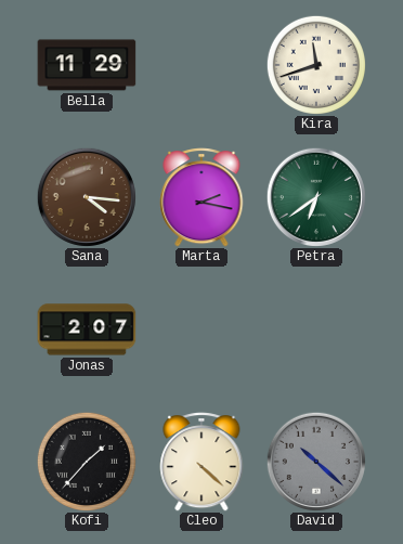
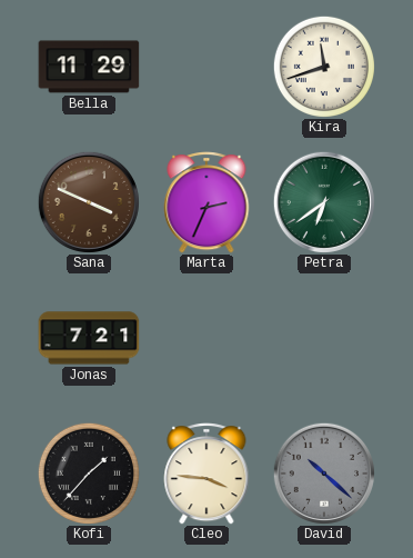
Sana: 4:16 -> 3:49
Marta: 2:17 -> 2:34
Jonas: 2:07 -> 7:21
Cleo: 4:22 -> 3:46
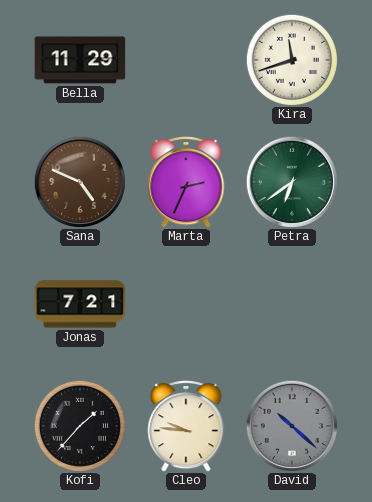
Sana: 3:49 -> 4:49
Cleo: 3:46 -> 9:46
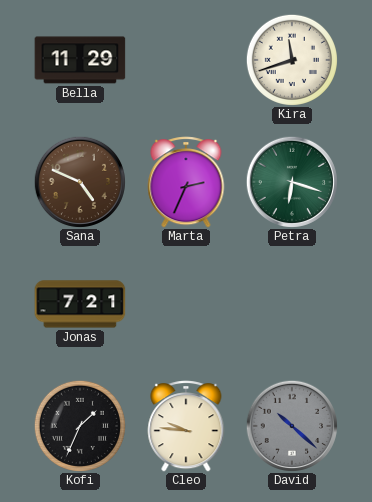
Petra: 6:39 -> 6:18
Kofi: 1:37 -> 1:34
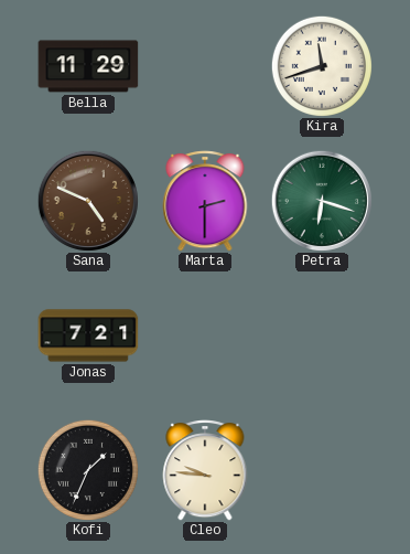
Marta: 2:34 -> 2:30
David: 10:22 -> none
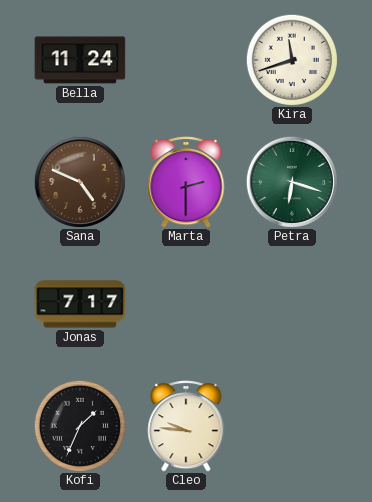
Bella: 11:29 -> 11:24
Jonas: 7:21 -> 7:17
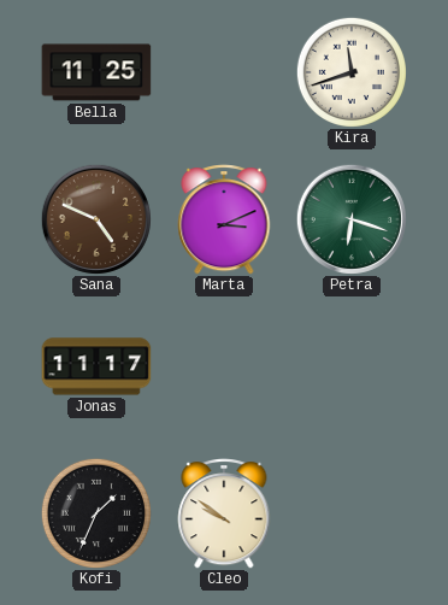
Bella: 11:24 -> 11:25
Marta: 2:30 -> 3:11
Jonas: 7:17 -> 11:17
Cleo: 9:46 -> 9:51
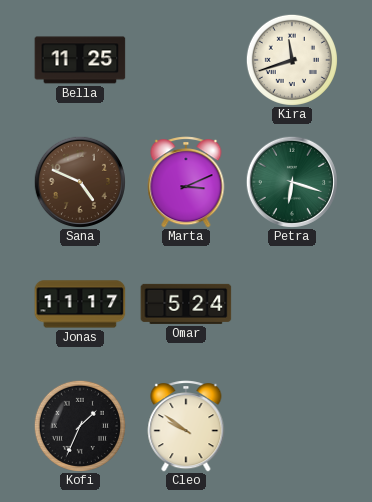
Omar: none -> 5:24
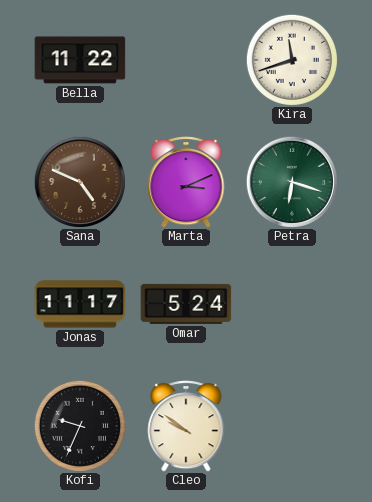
Bella: 11:25 -> 11:22
Kofi: 1:34 -> 9:34
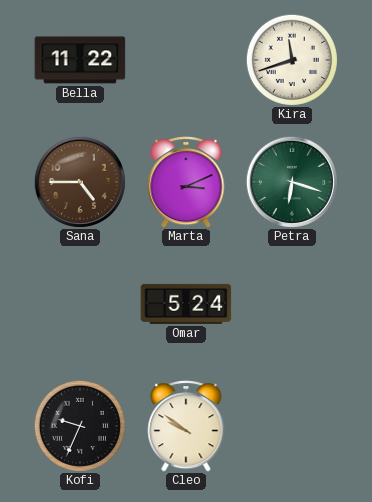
Sana: 4:49 -> 4:45
Jonas: 11:17 -> none
